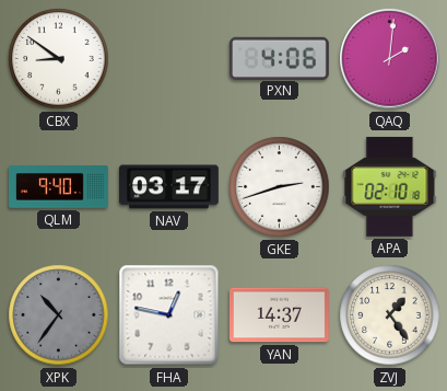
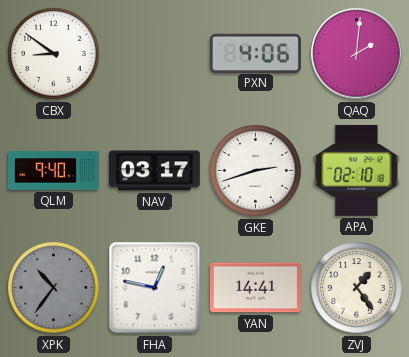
YAN: 14:37 -> 14:41
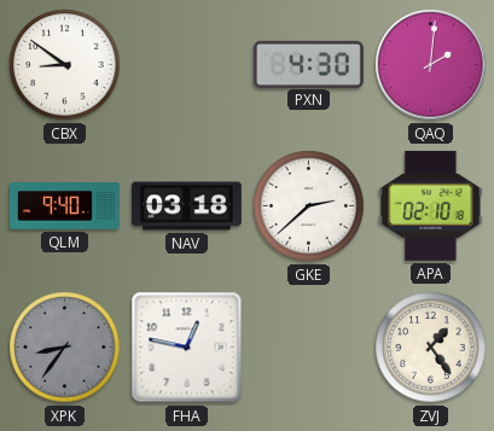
PXN: 4:06 -> 4:30
NAV: 03:17 -> 03:18
GKE: 2:42 -> 2:38
XPK: 10:36 -> 8:36
YAN: 14:41 -> none
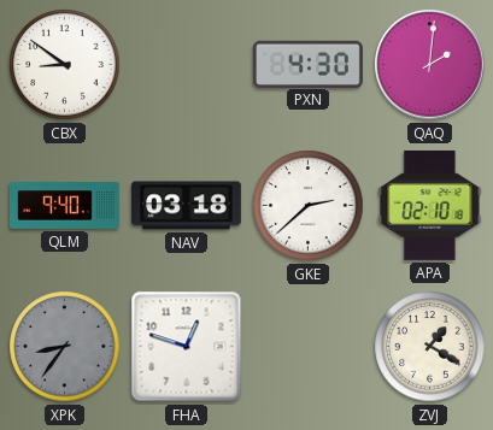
FHA: 12:47 -> 12:48
ZVJ: 1:24 -> 1:20
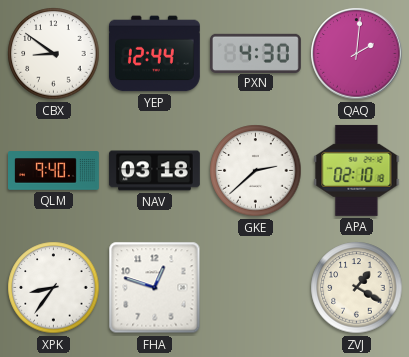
YEP: none -> 12:44
XPK dial: grey -> white
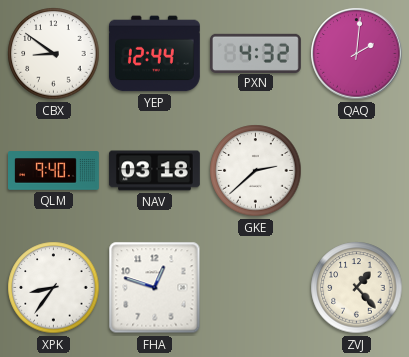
PXN: 4:30 -> 4:32
APA: 02:10 -> none
ZVJ: 1:20 -> 1:23
